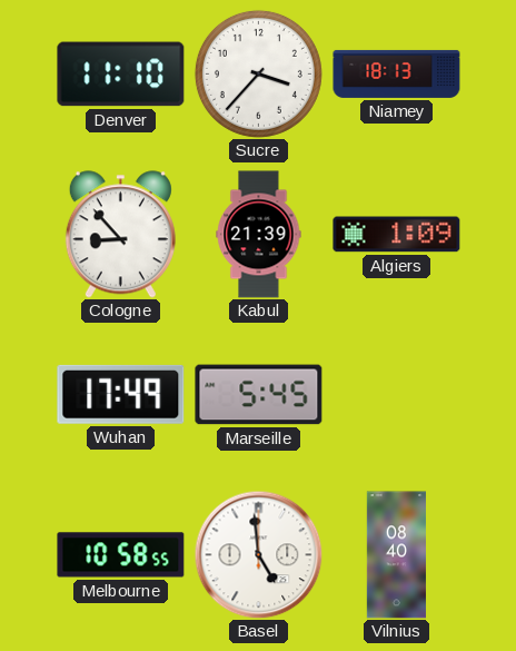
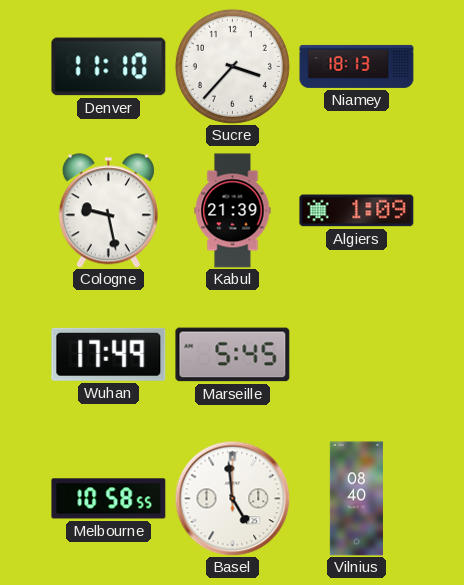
Cologne: 8:53 -> 9:28
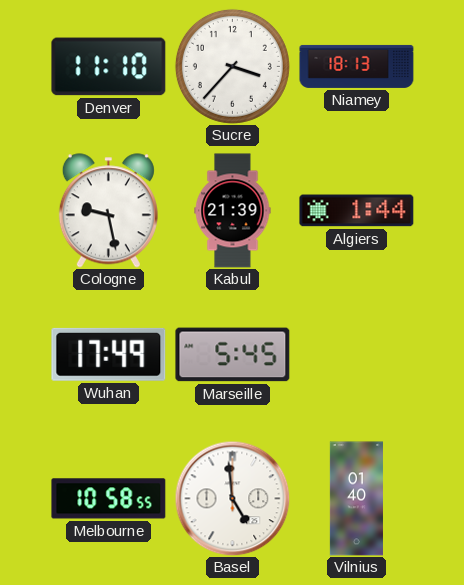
Algiers: 1:09 -> 1:44
Vilnius: 08:40 -> 01:40
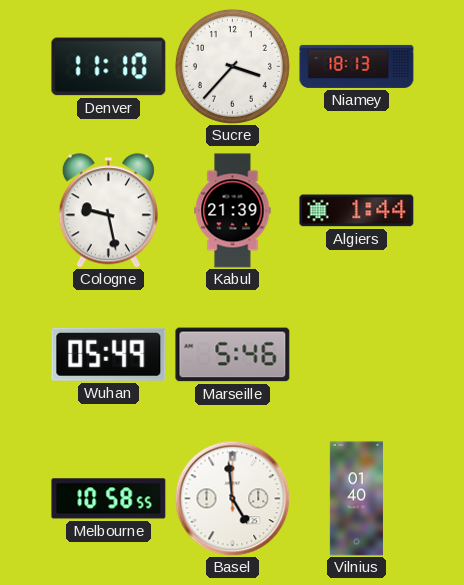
Wuhan: 17:49 -> 05:49
Marseille: 5:45 -> 5:46
